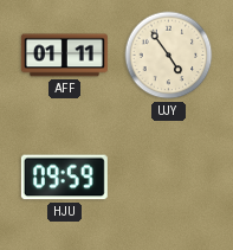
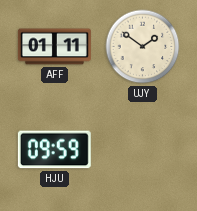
UJY: 4:54 -> 1:51
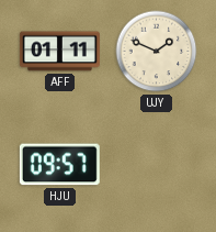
UJY: 1:51 -> 1:49
HJU: 09:59 -> 09:57
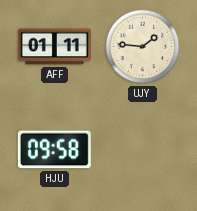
UJY: 1:49 -> 1:46
HJU: 09:57 -> 09:58
